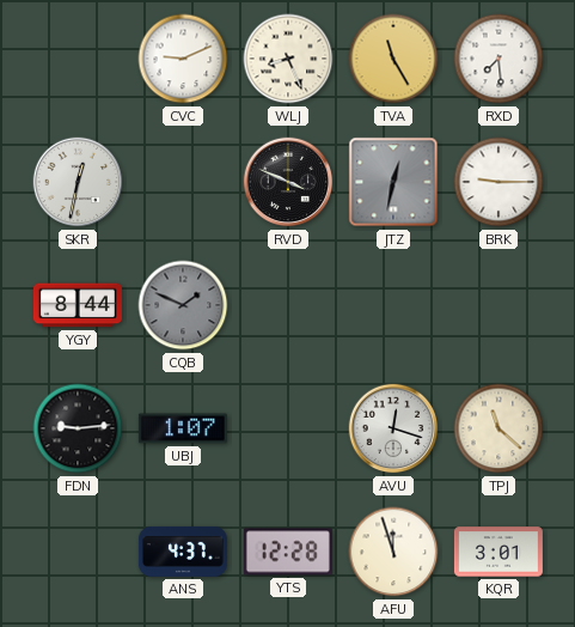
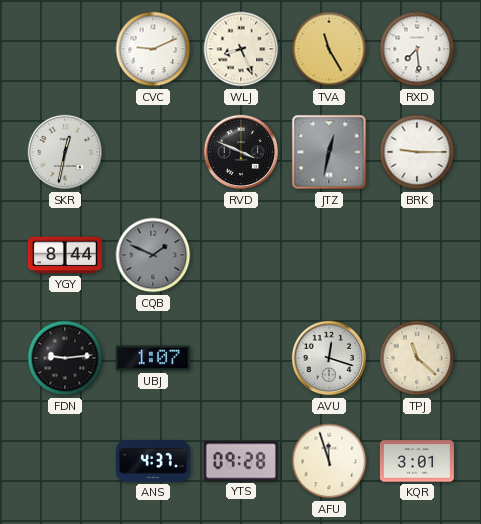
YTS: 12:28 -> 09:28
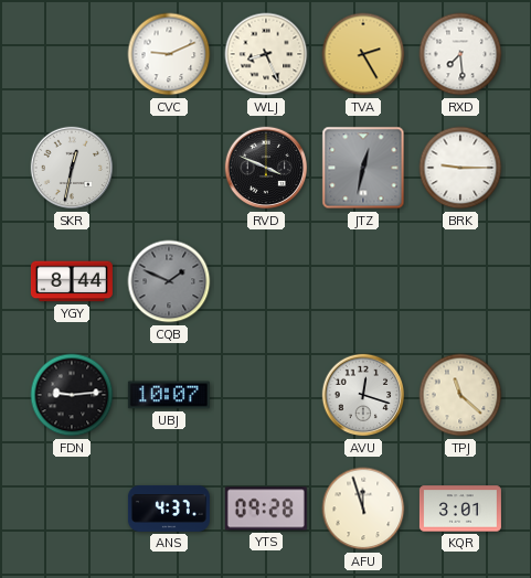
TVA: 11:25 -> 2:25
UBJ: 1:07 -> 10:07
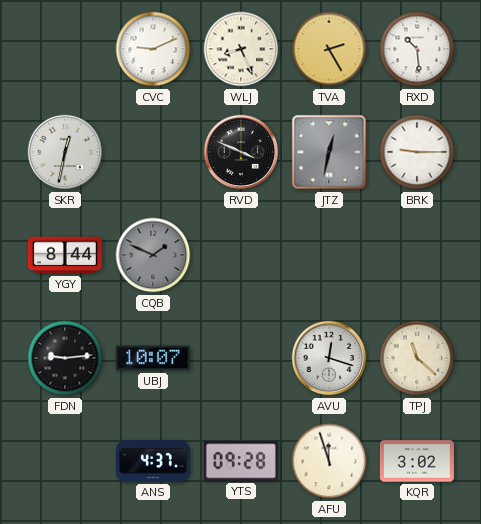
RXD: 7:29 -> 10:29
KQR: 3:01 -> 3:02
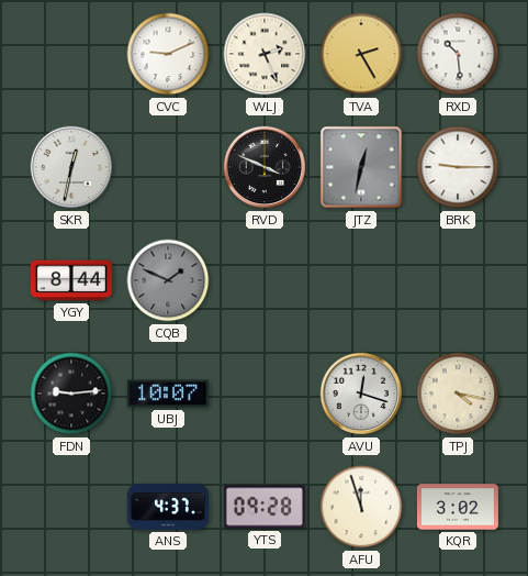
WLJ: 8:26 -> 2:26
TPJ: 11:22 -> 4:17
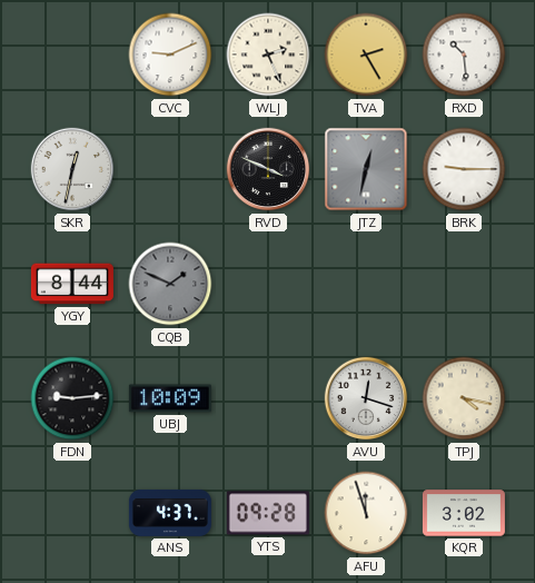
UBJ: 10:07 -> 10:09
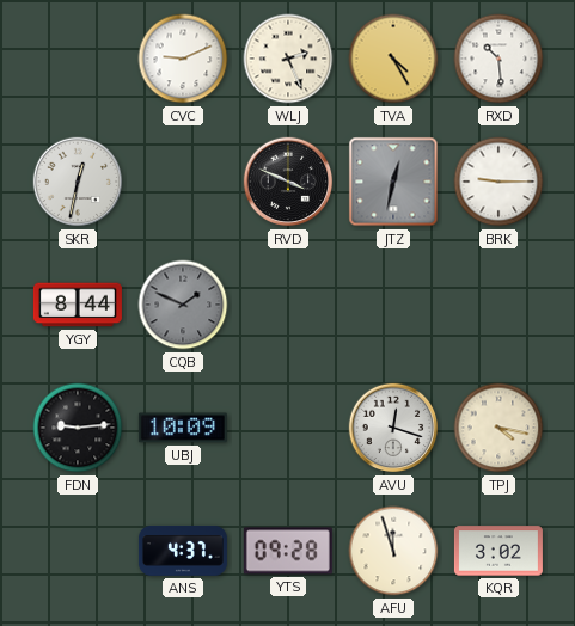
TVA: 2:25 -> 4:25
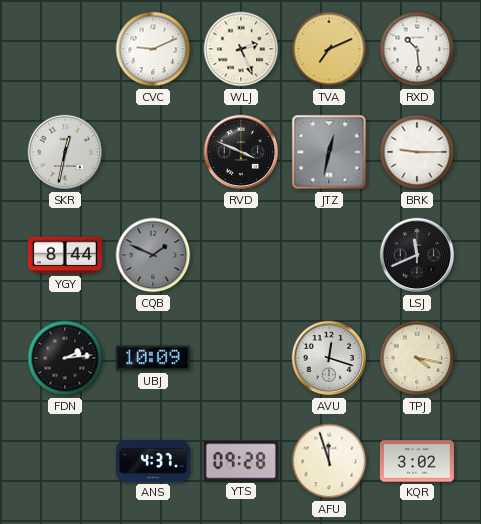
TVA: 4:25 -> 7:11
LSJ: none -> 11:41
FDN: 9:14 -> 2:14
